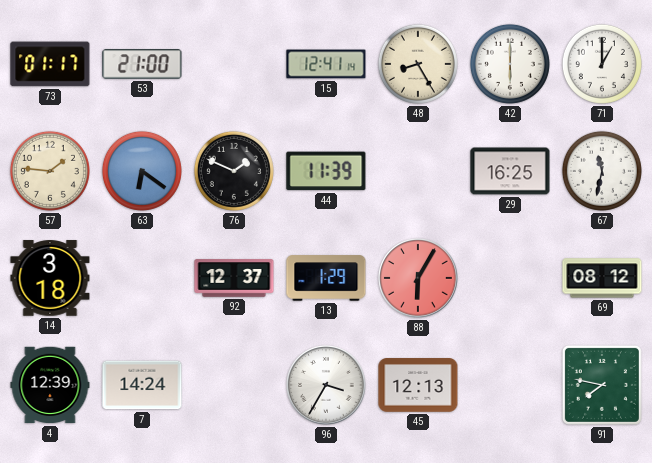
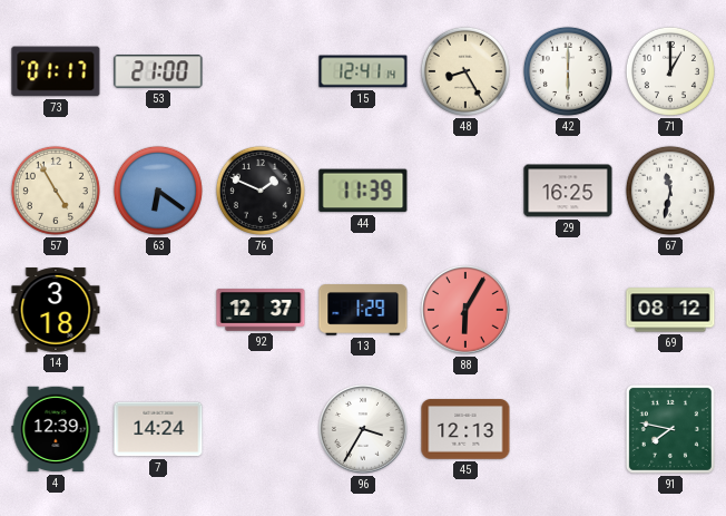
57: 1:46 -> 4:55
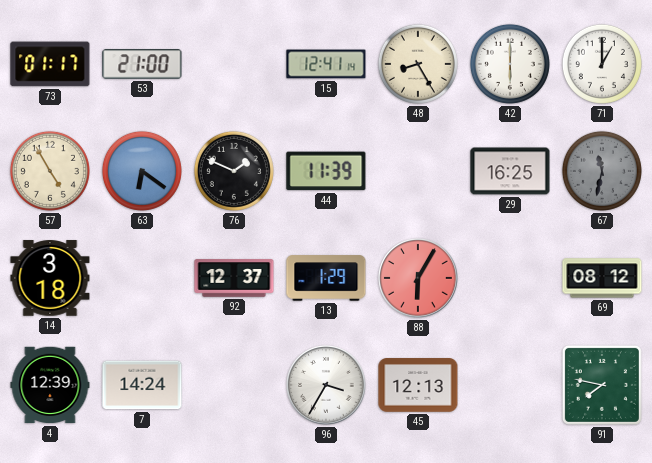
67 dial: white -> grey
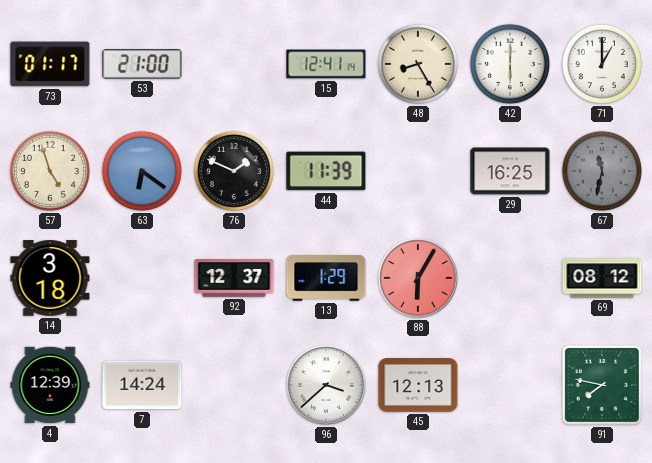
57: 4:55 -> 4:57
96: 3:35 -> 3:38
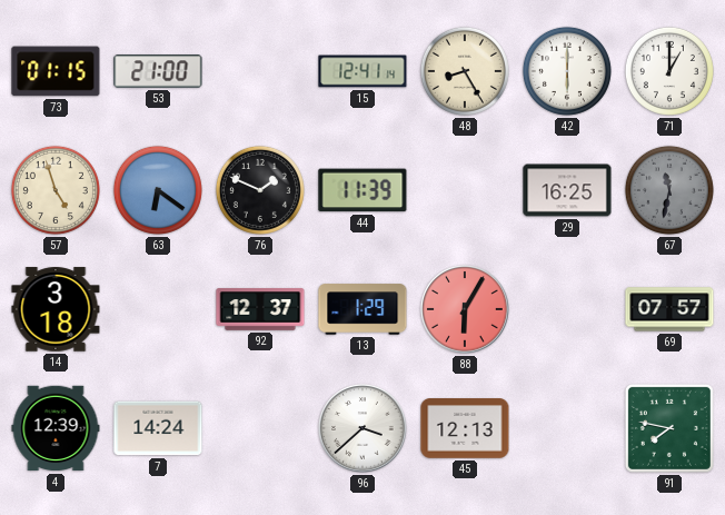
73: 01:17 -> 01:15
69: 08:12 -> 07:57
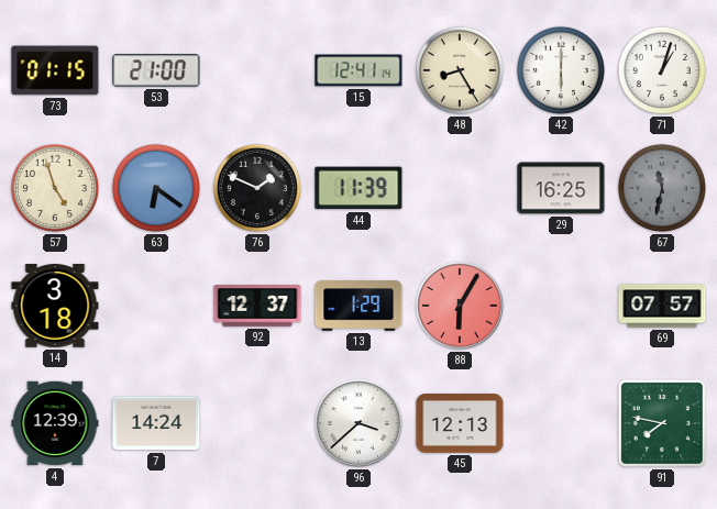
71: 1:00 -> 1:03
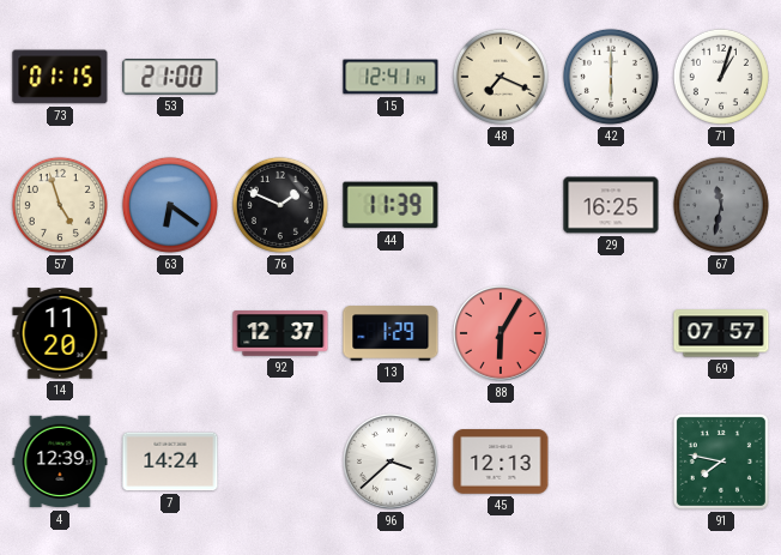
48: 8:25 -> 7:19
14: 3:18 -> 11:20
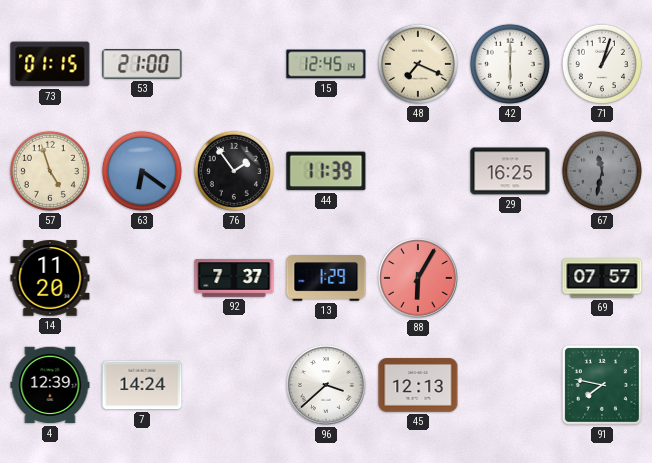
15: 12:41 -> 12:45
76: 1:49 -> 1:54
92: 12:37 -> 7:37
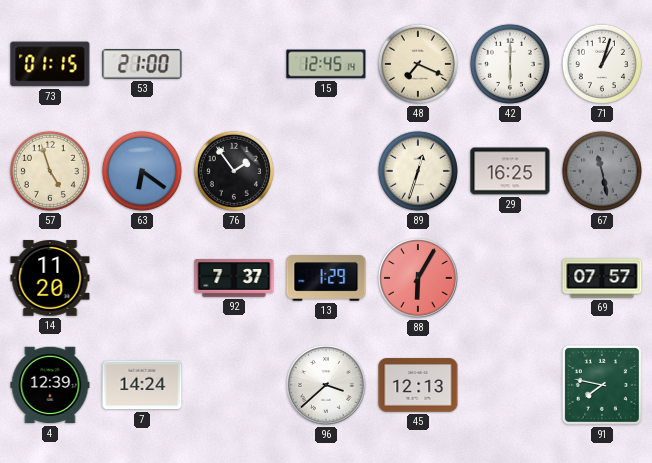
44: 11:39 -> none
89: none -> 12:33
67: 11:32 -> 11:28
